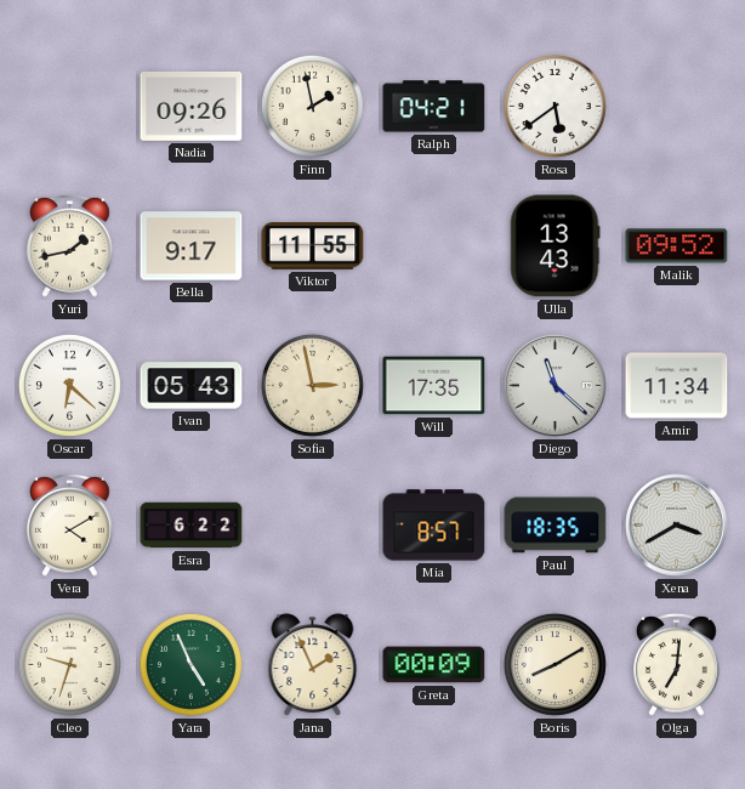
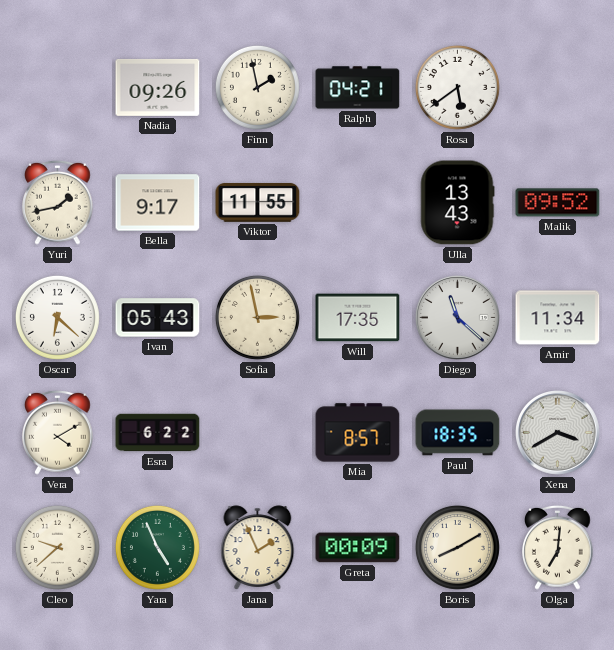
Cleo: 9:33 -> 9:38
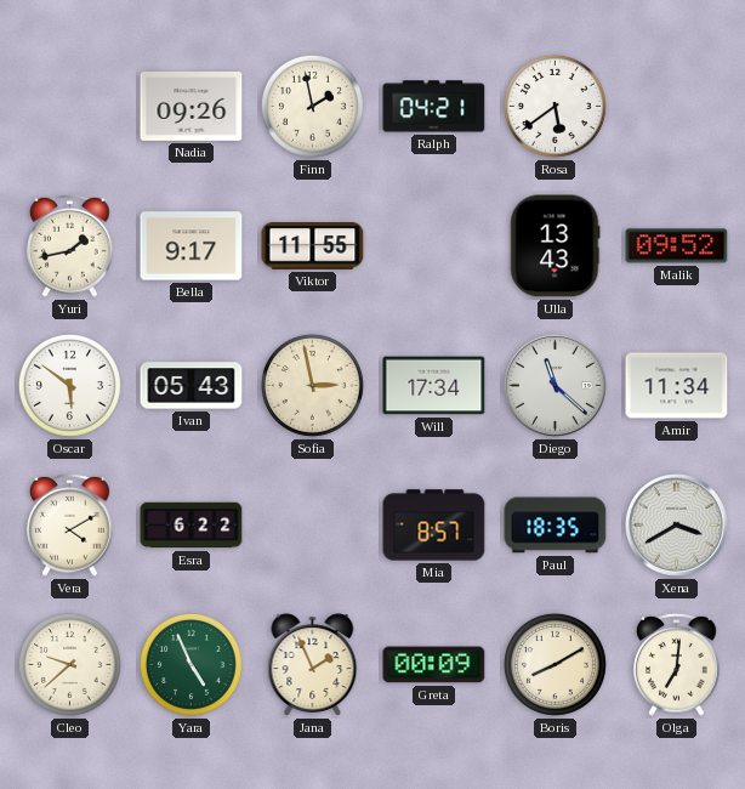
Oscar: 6:22 -> 5:51
Will: 17:35 -> 17:34
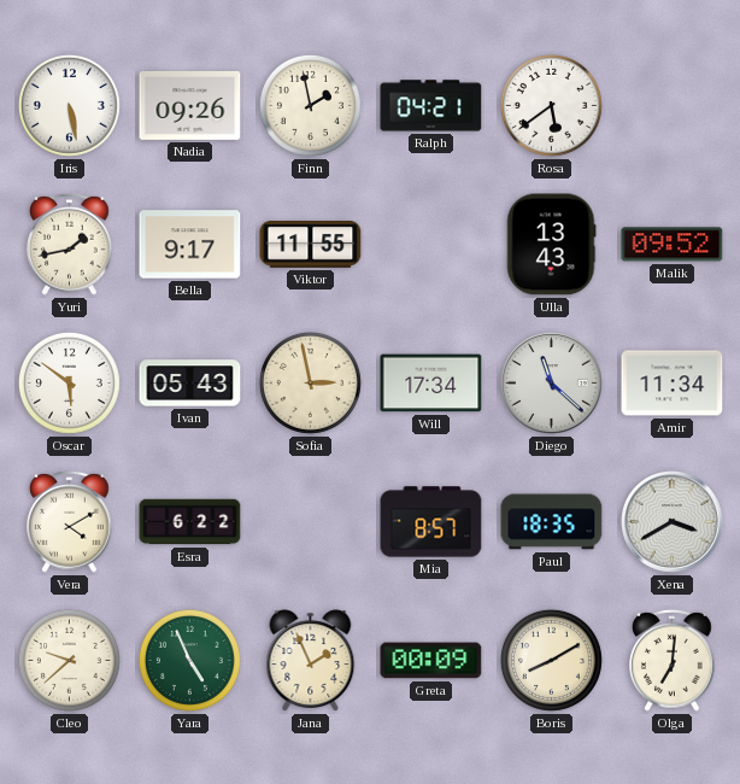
Iris: none -> 5:28
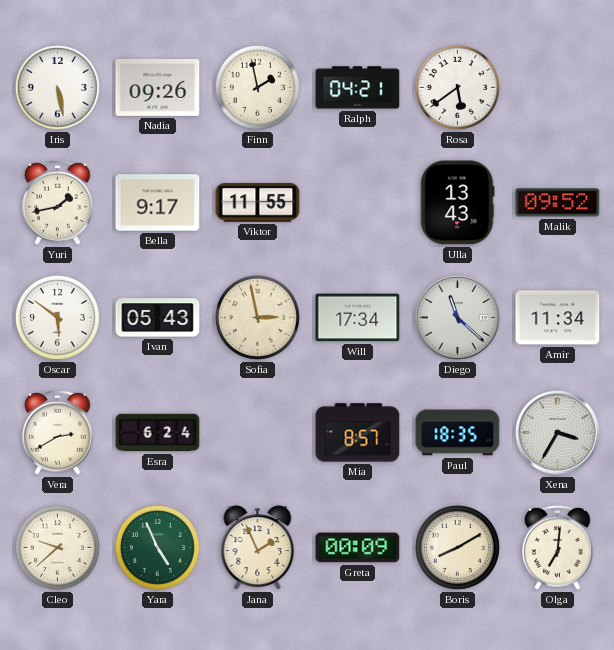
Vera: 4:10 -> 2:40
Esra: 6:22 -> 6:24
Xena: 3:40 -> 3:35
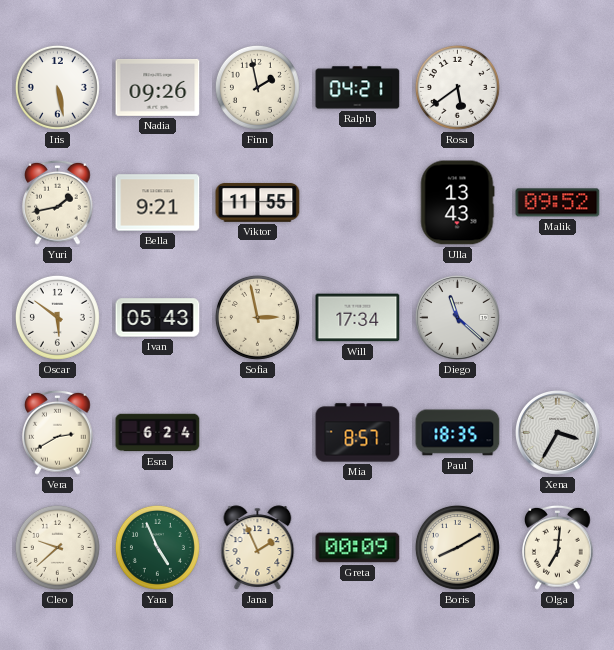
Bella: 9:17 -> 9:21
Amir: 11:34 -> none
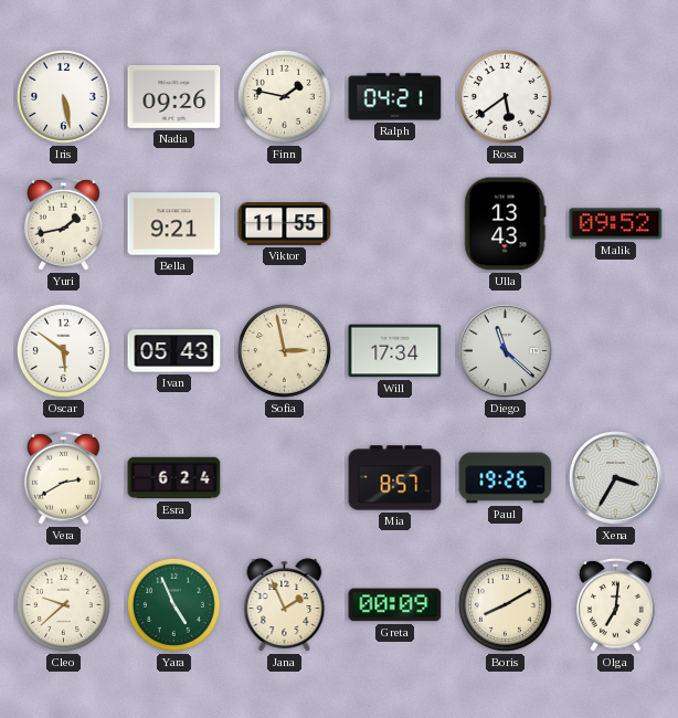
Finn: 1:58 -> 1:47
Paul: 18:35 -> 19:26
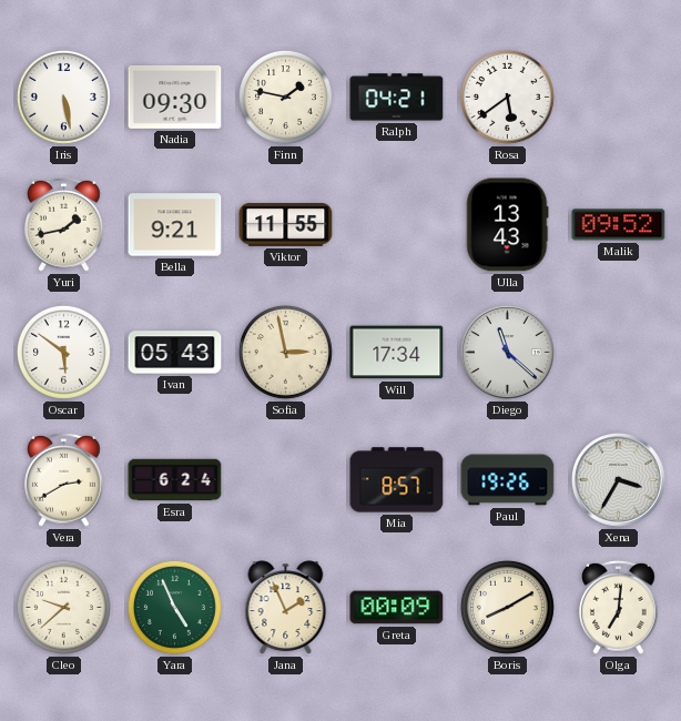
Nadia: 09:26 -> 09:30
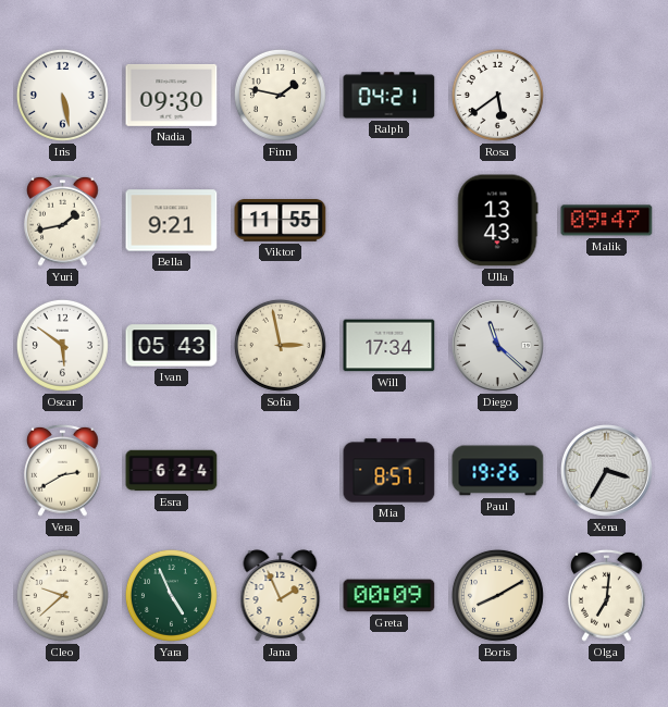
Malik: 09:52 -> 09:47
